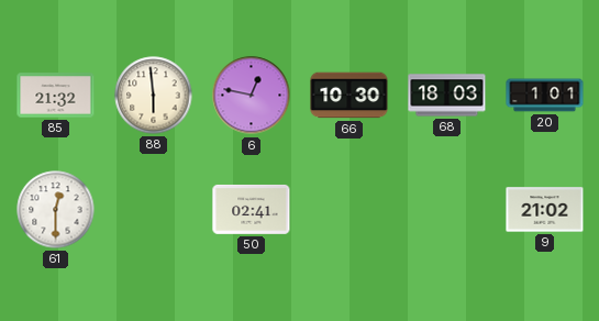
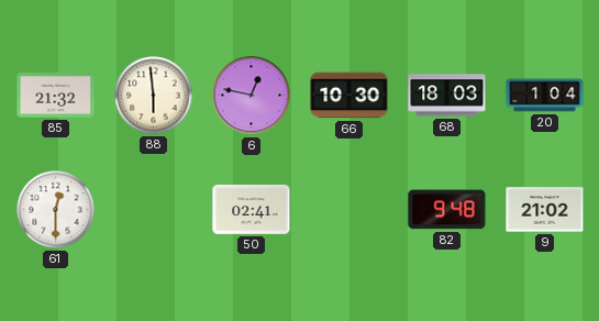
20: 1:01 -> 1:04
82: none -> 9:48
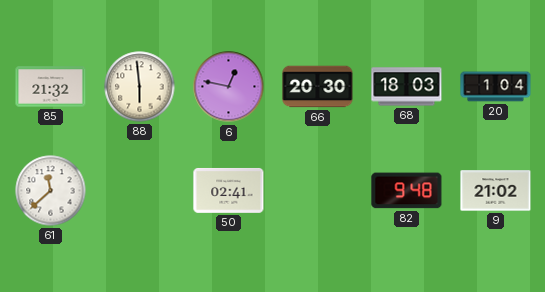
66: 10:30 -> 20:30
61: 12:30 -> 11:38
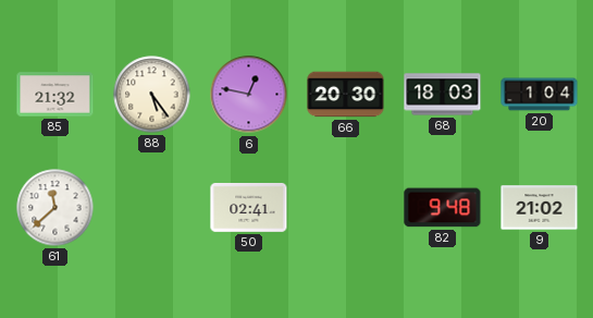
88: 5:59 -> 5:24
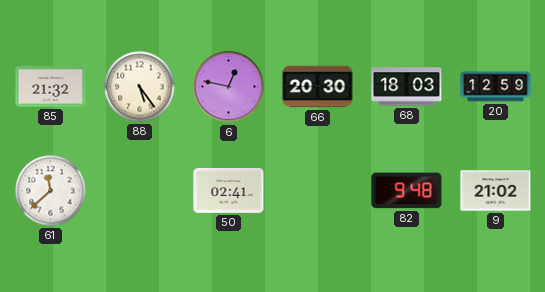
20: 1:04 -> 12:59
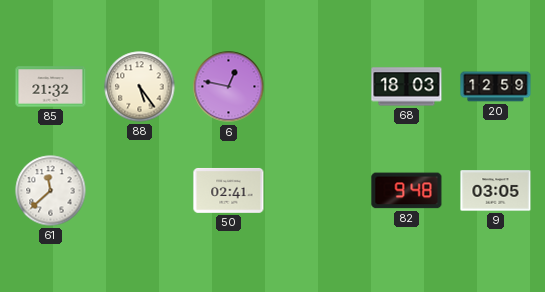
66: 20:30 -> none
9: 21:02 -> 03:05
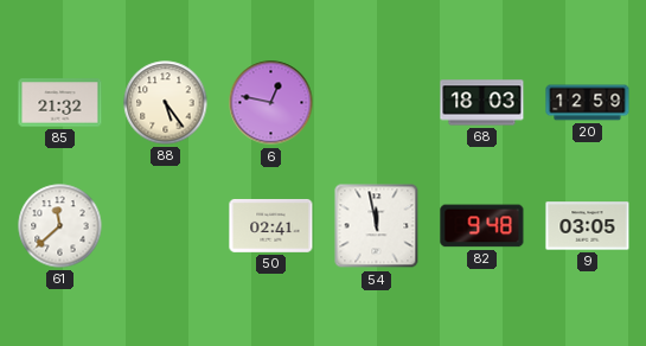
54: none -> 11:58
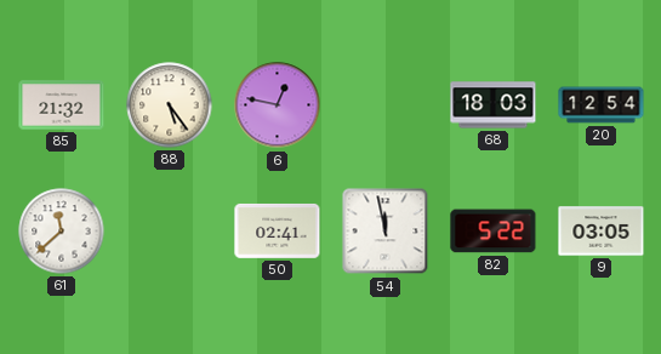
20: 12:59 -> 12:54
82: 9:48 -> 5:22
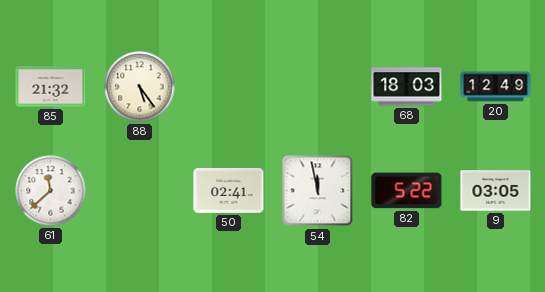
6: 12:47 -> none
20: 12:54 -> 12:49
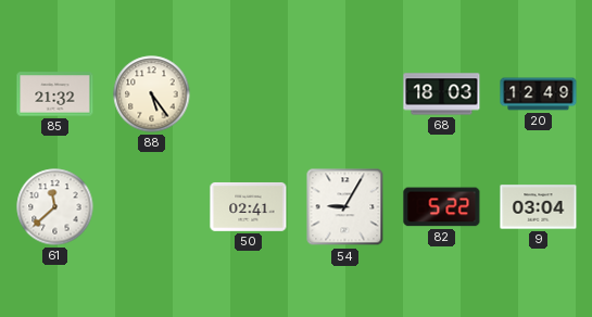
54: 11:58 -> 9:05
9: 03:05 -> 03:04
